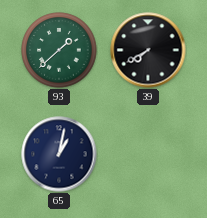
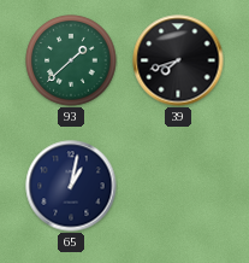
39: 7:40 -> 7:42
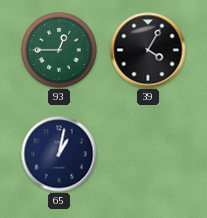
93: 1:38 -> 12:45
39: 7:42 -> 4:05
